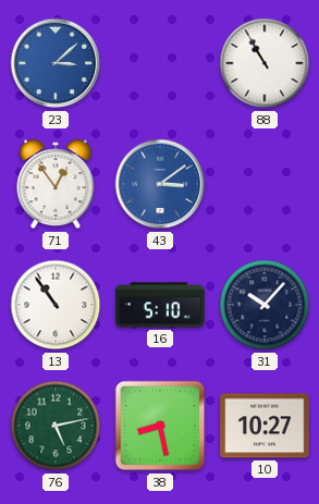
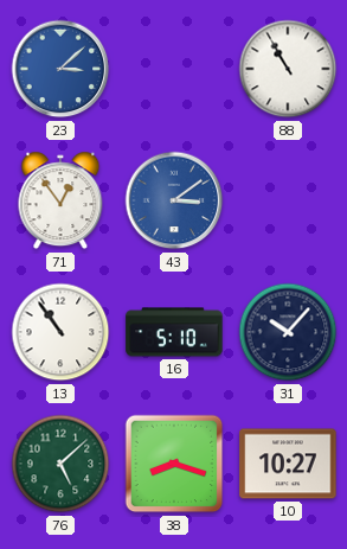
76: 5:13 -> 5:08
38: 8:28 -> 8:18
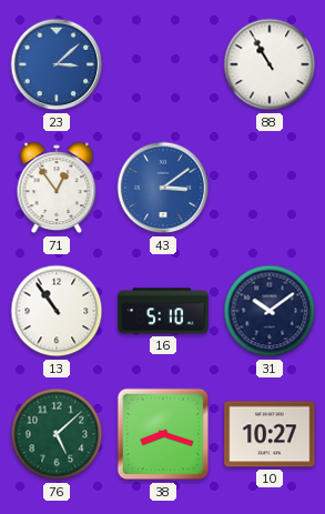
31: 10:07 -> 10:09
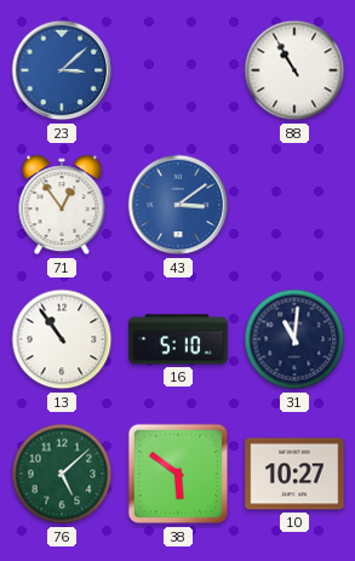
31: 10:09 -> 11:01
38: 8:18 -> 5:51
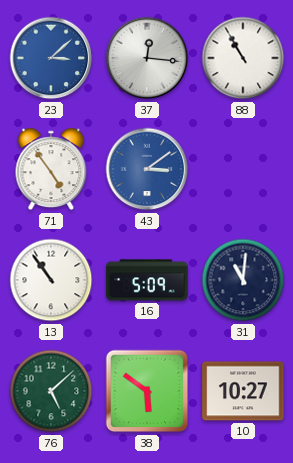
37: none -> 12:16
71: 12:54 -> 4:54
16: 5:10 -> 5:09
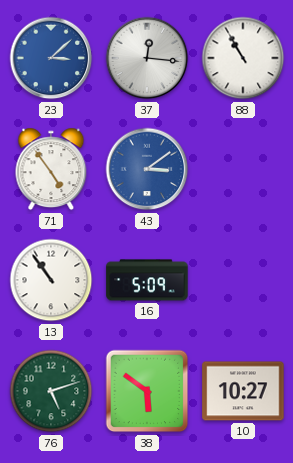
31: 11:01 -> none
76: 5:08 -> 5:12
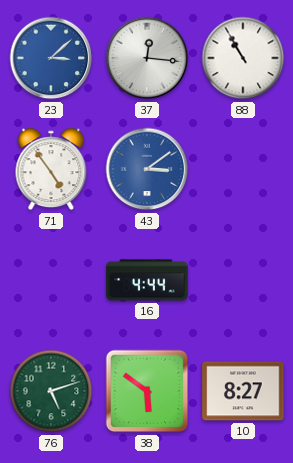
13: 10:54 -> none
16: 5:09 -> 4:44
10: 10:27 -> 8:27
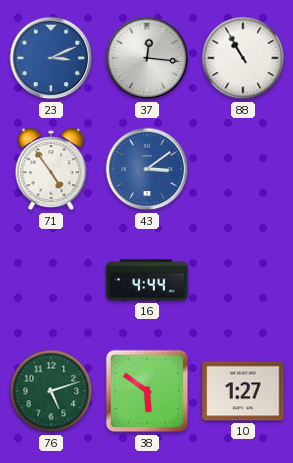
23: 3:08 -> 3:11
10: 8:27 -> 1:27
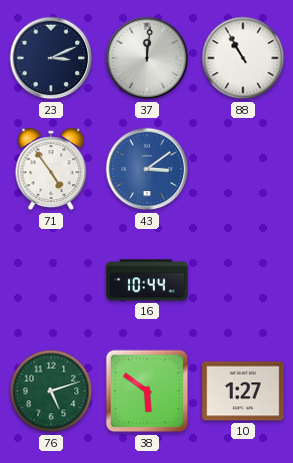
23 dial: blue -> navy
37: 12:16 -> 12:01
16: 4:44 -> 10:44
